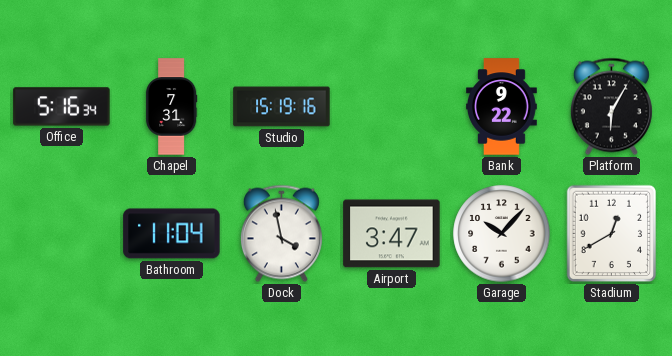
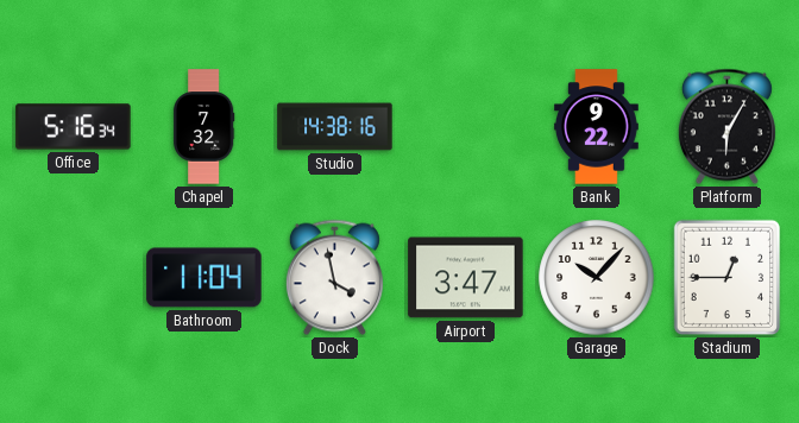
Chapel: 7:31 -> 7:32
Studio: 15:19 -> 14:38
Stadium: 12:40 -> 12:45
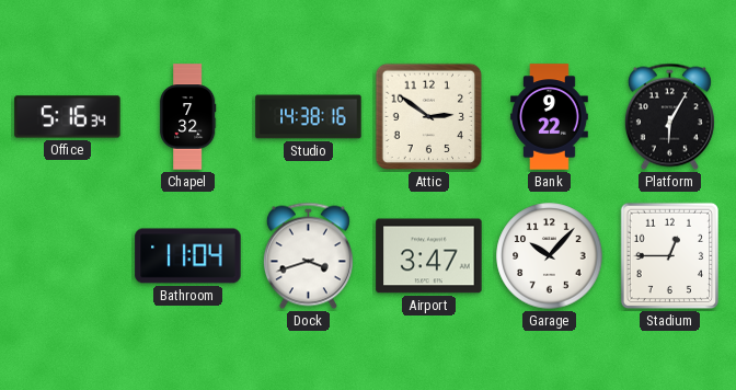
Attic: none -> 2:51
Dock: 3:58 -> 3:42
